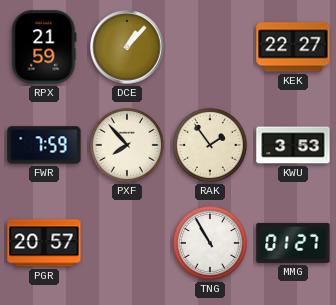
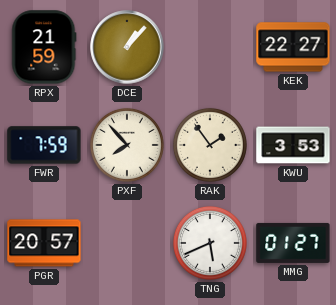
TNG: 10:55 -> 5:41
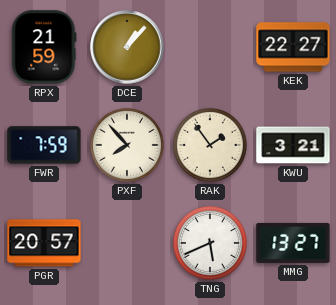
KWU: 3:53 -> 3:21
MMG: 01:27 -> 13:27
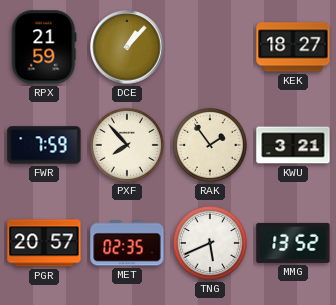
KEK: 22:27 -> 18:27
MET: none -> 02:35
MMG: 13:27 -> 13:52
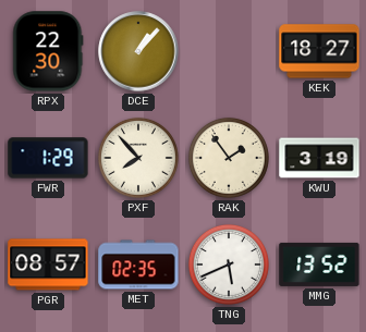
RPX: 21:59 -> 22:30
FWR: 7:59 -> 1:29
KWU: 3:21 -> 3:19
PGR: 20:57 -> 08:57
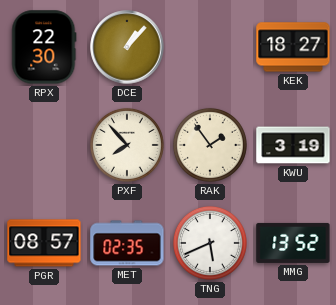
FWR: 1:29 -> none
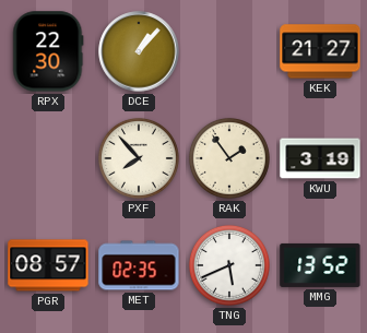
KEK: 18:27 -> 21:27
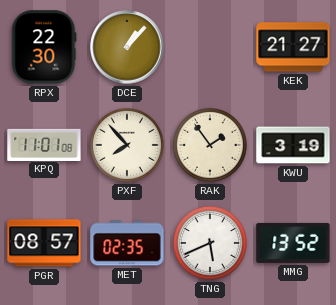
KPQ: none -> 11:01
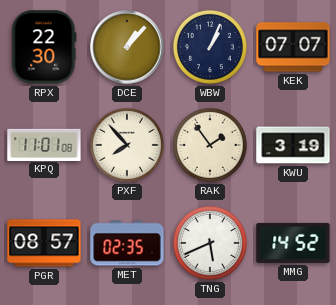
WBW: none -> 1:04
KEK: 21:27 -> 07:07
MMG: 13:52 -> 14:52
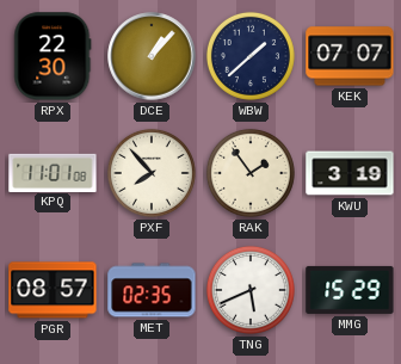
WBW: 1:04 -> 1:38
MMG: 14:52 -> 15:29
